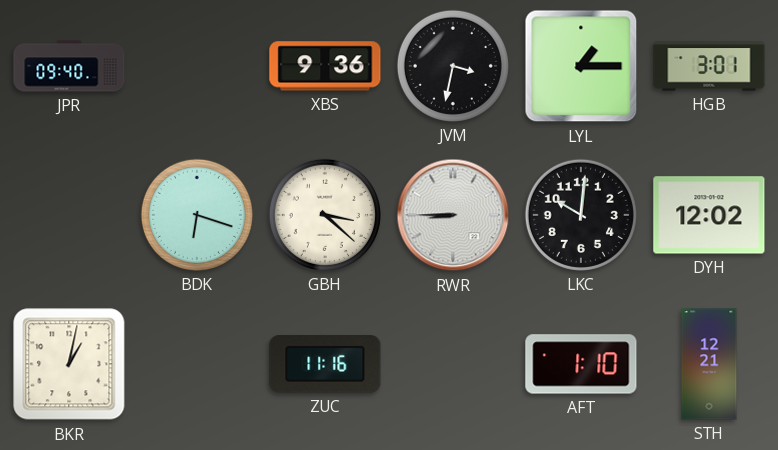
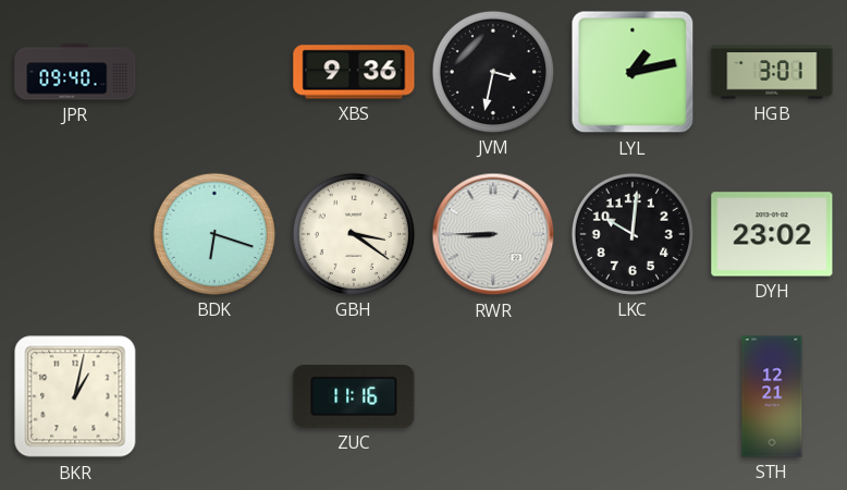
LYL: 1:15 -> 1:13
GBH: 3:22 -> 3:21
DYH: 12:02 -> 23:02
AFT: 1:10 -> none
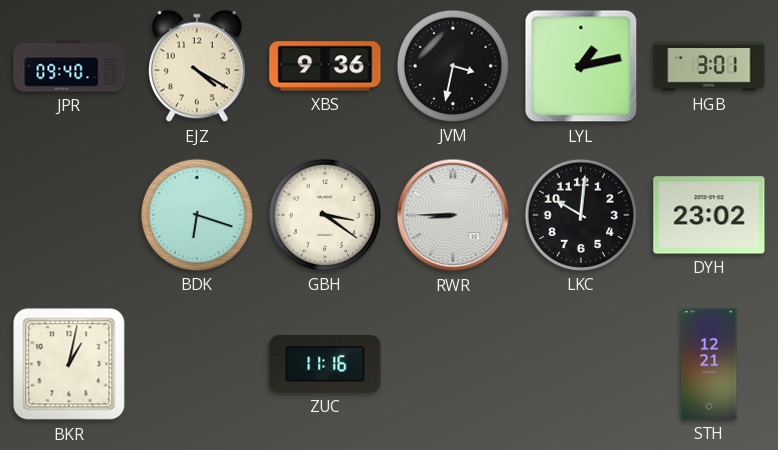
EJZ: none -> 4:20
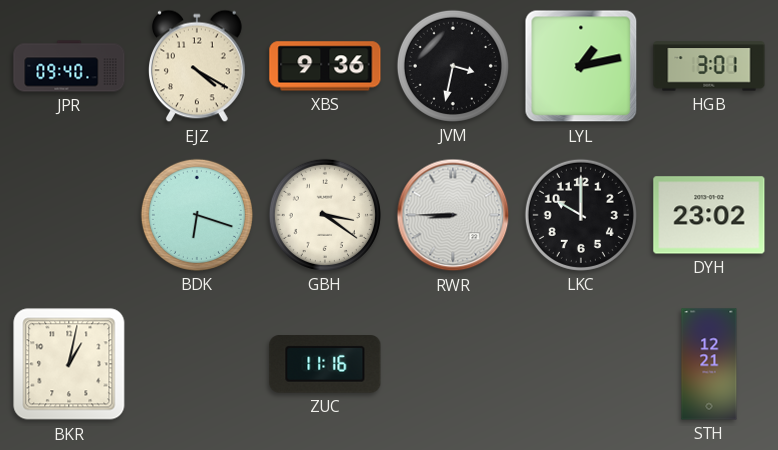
LKC: 10:01 -> 10:00
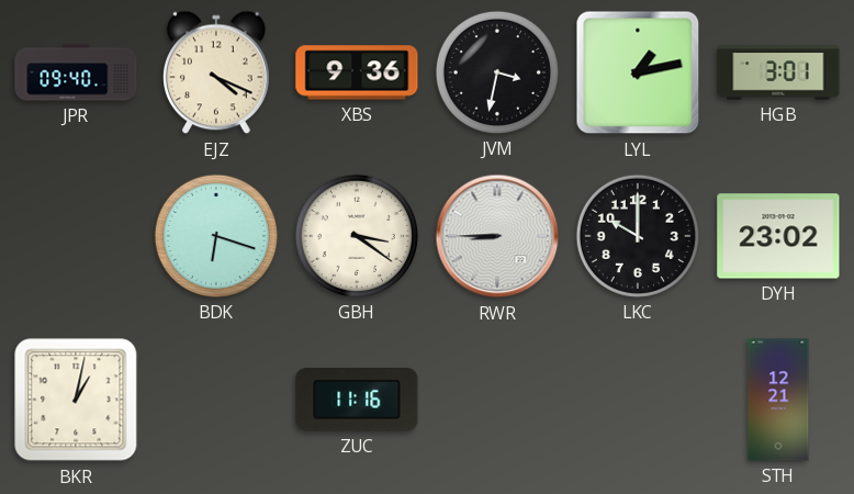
EJZ: 4:20 -> 4:19
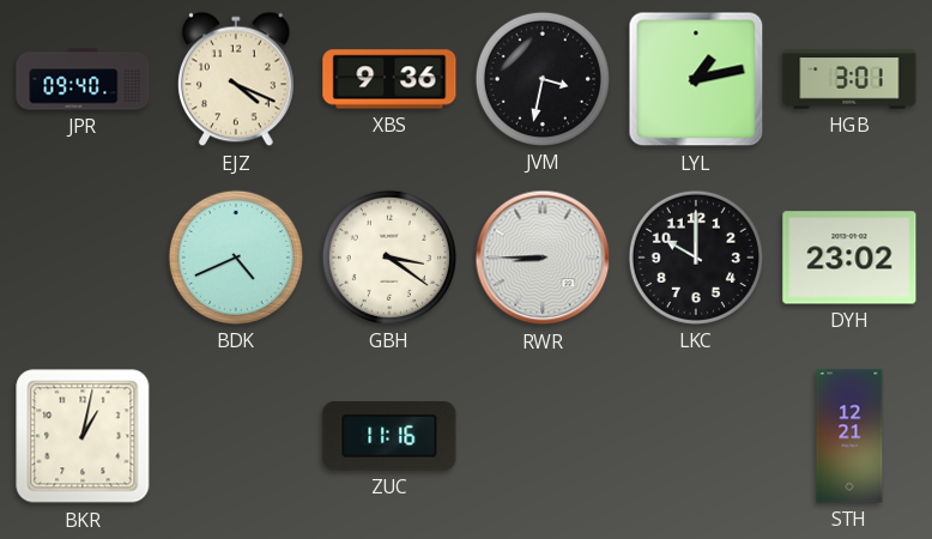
BDK: 6:18 -> 4:41
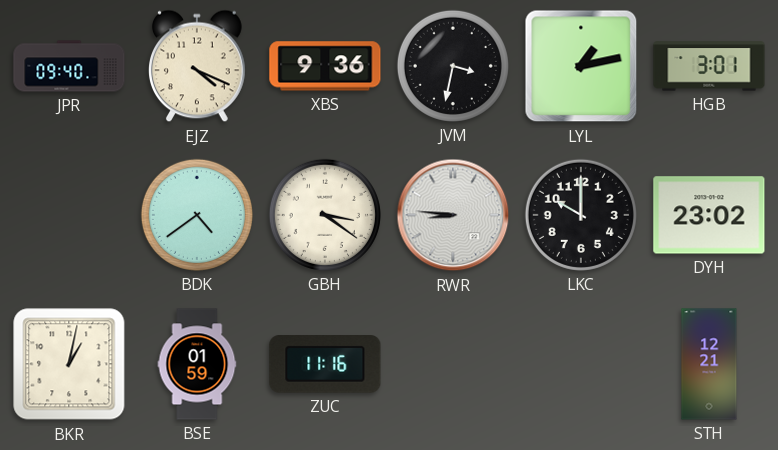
BDK: 4:41 -> 4:39
RWR: 8:45 -> 8:46
BSE: none -> 01:59
